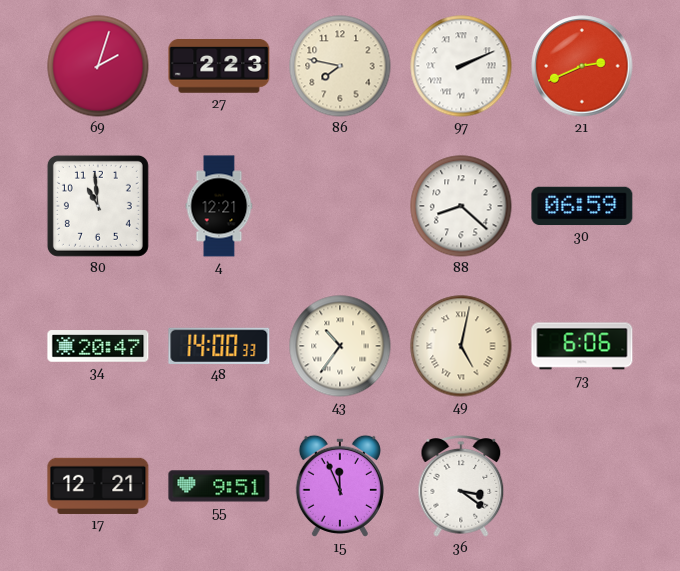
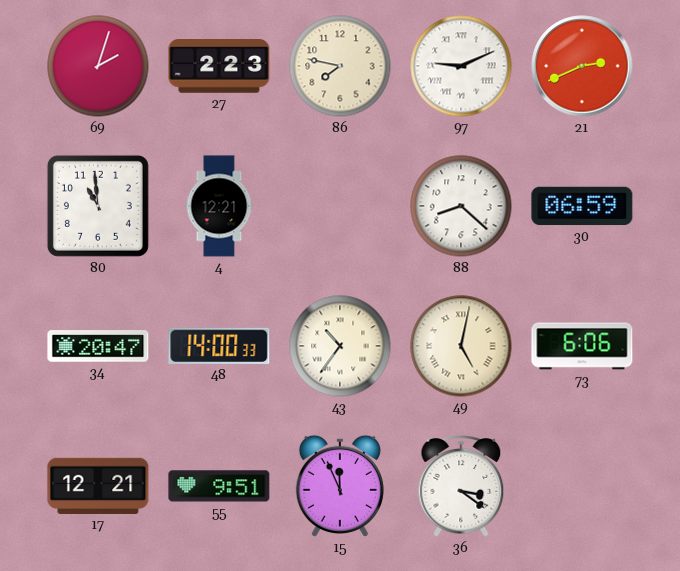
97: 2:11 -> 9:11
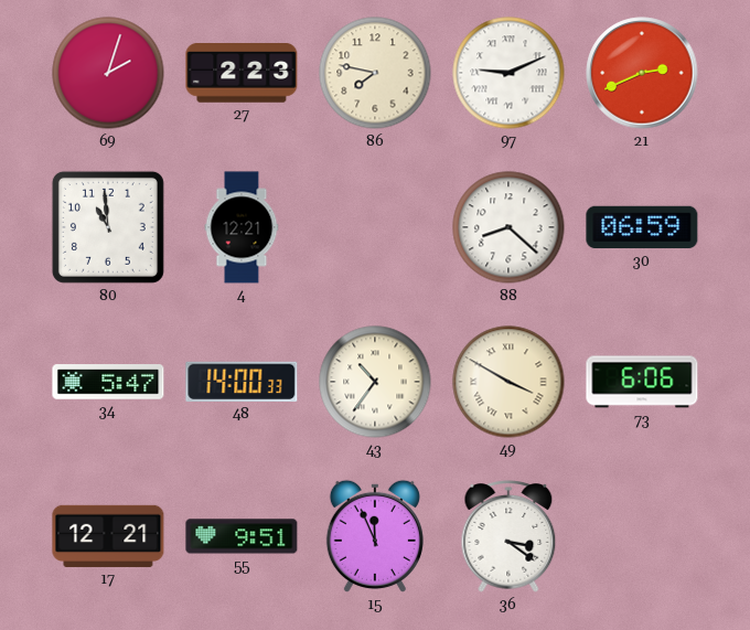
34: 20:47 -> 5:47
49: 5:02 -> 3:50
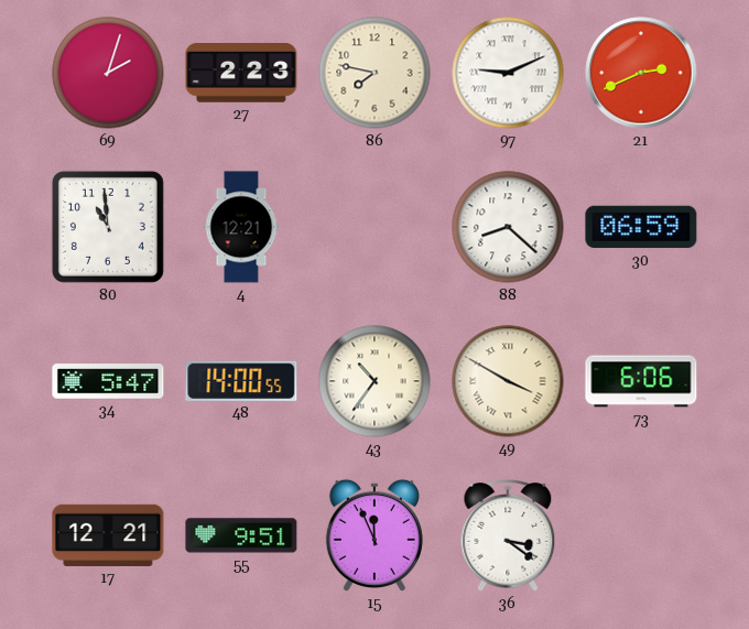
48: 14:00:33 -> 14:00:55
